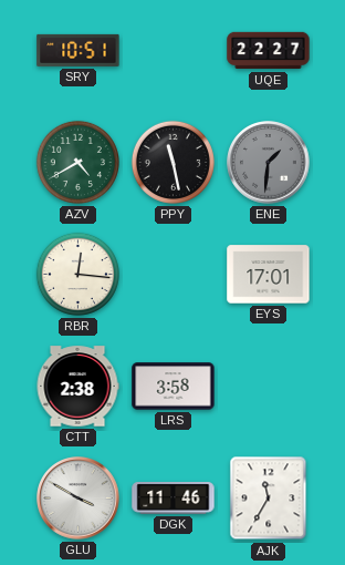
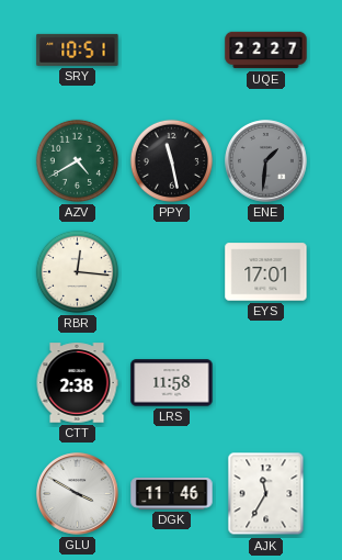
LRS: 3:58 -> 11:58
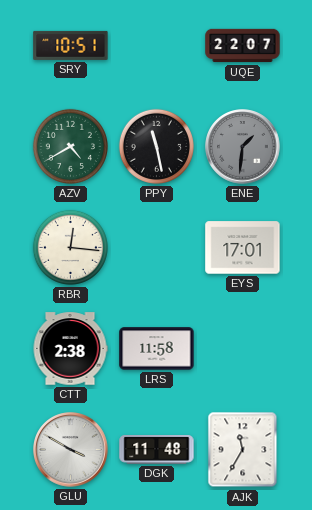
UQE: 22:27 -> 22:07
DGK: 11:46 -> 11:48
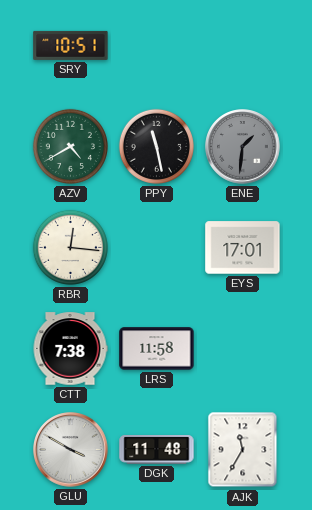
UQE: 22:07 -> none
CTT: 2:38 -> 7:38
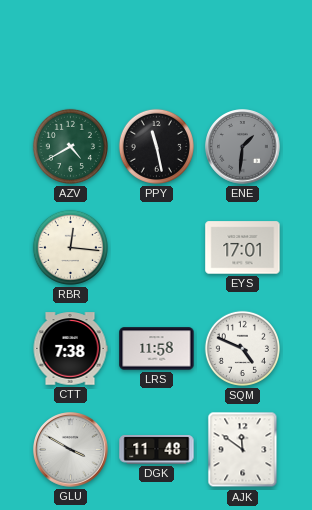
SRY: 10:51 -> none
SQM: none -> 4:49
AJK: 11:35 -> 11:51
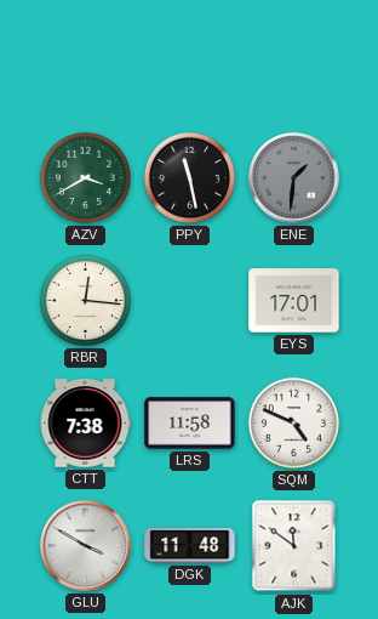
AZV: 4:40 -> 3:40
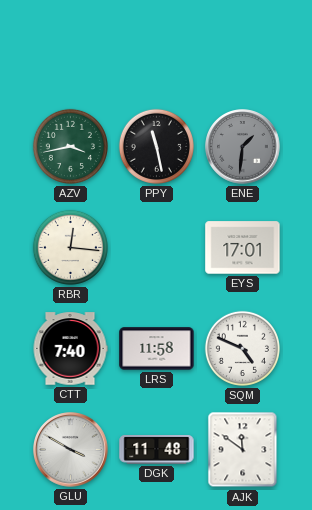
AZV: 3:40 -> 3:43
CTT: 7:38 -> 7:40
